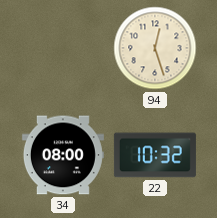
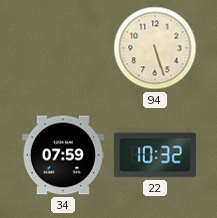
94: 12:27 -> 5:27
34: 08:00 -> 07:59
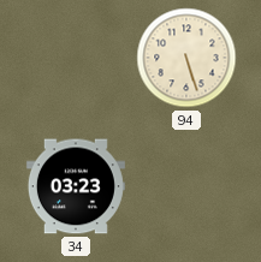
34: 07:59 -> 03:23
22: 10:32 -> none
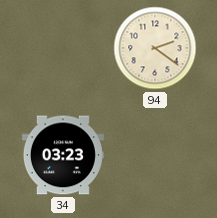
94: 5:27 -> 2:21
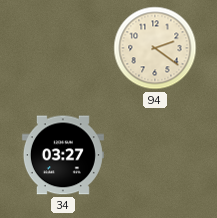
34: 03:23 -> 03:27
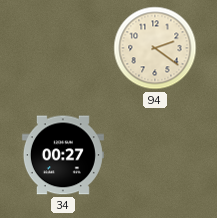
34: 03:27 -> 00:27
